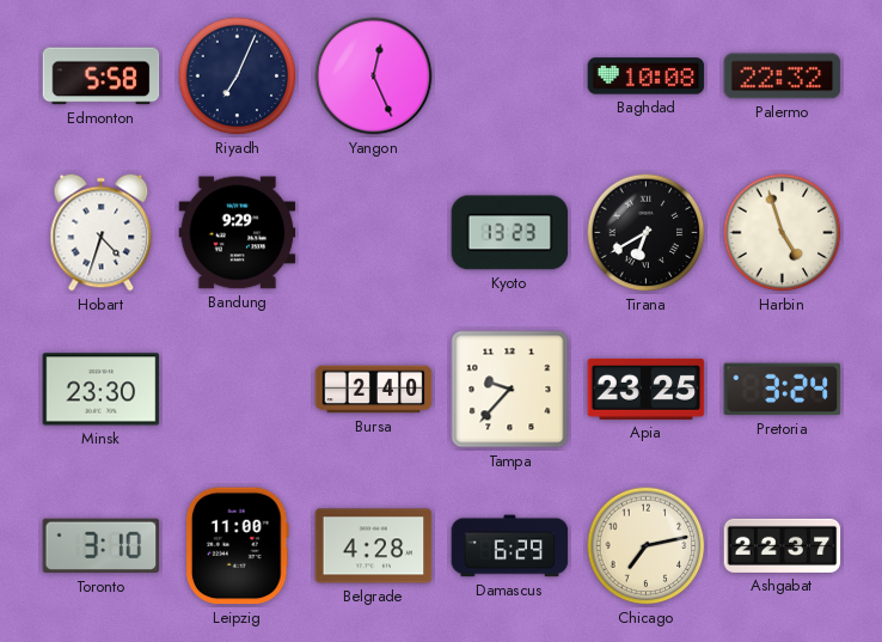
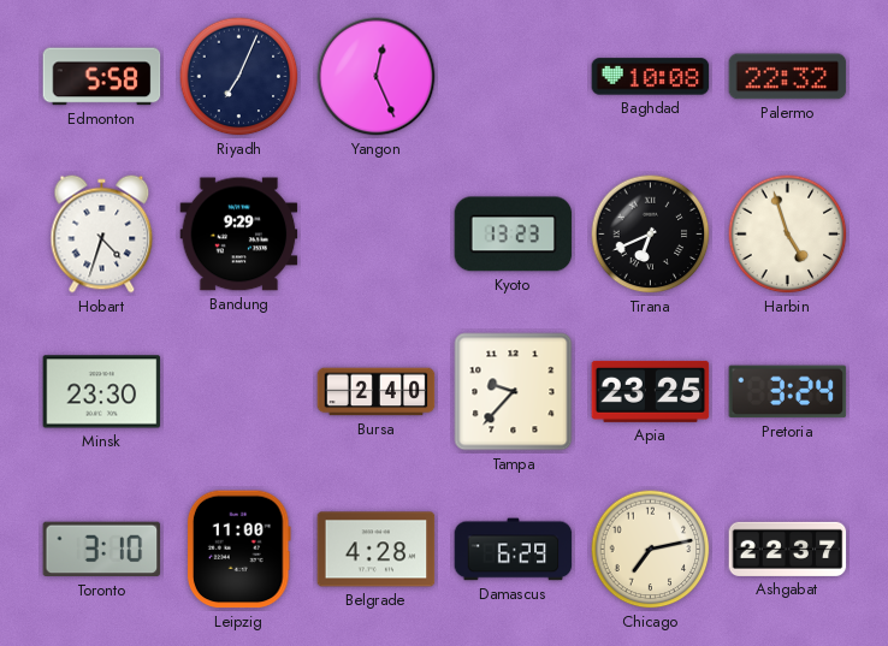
Tirana: 6:40 -> 6:41
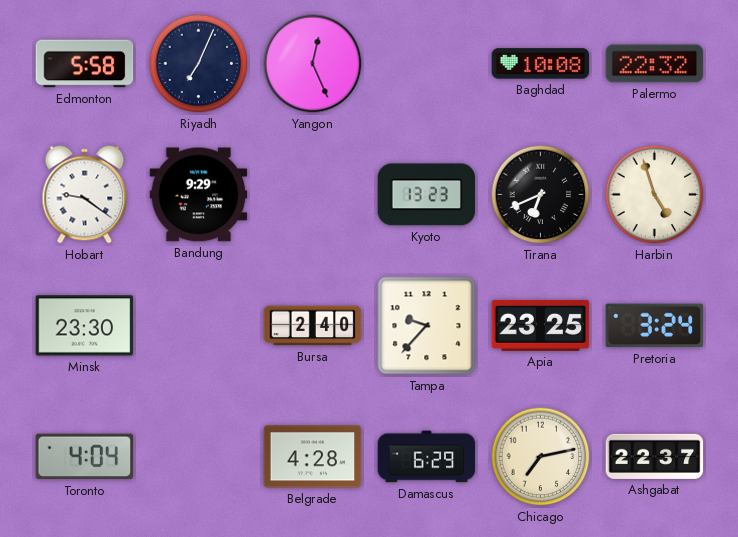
Hobart: 4:33 -> 9:21
Toronto: 3:10 -> 4:04
Leipzig: 11:00 -> none
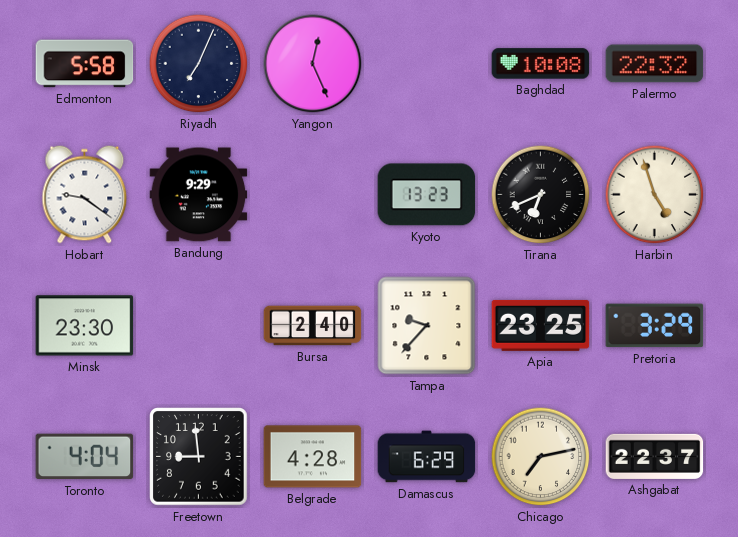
Pretoria: 3:24 -> 3:29
Freetown: none -> 8:59
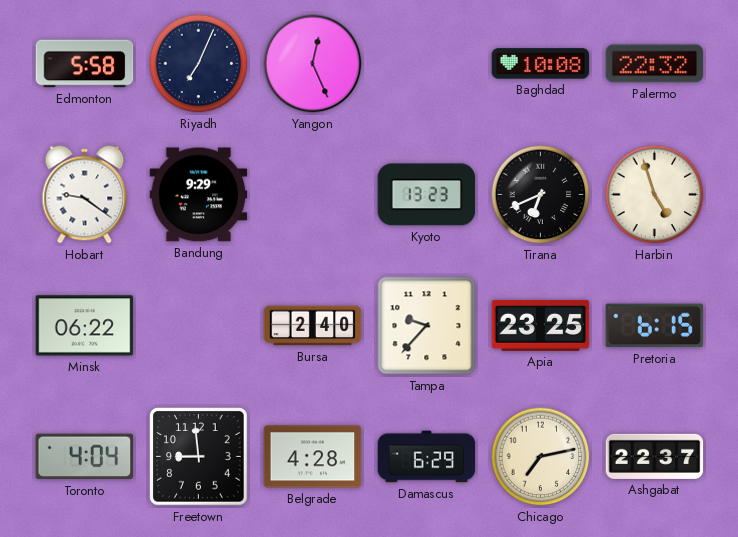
Minsk: 23:30 -> 06:22
Pretoria: 3:29 -> 6:15
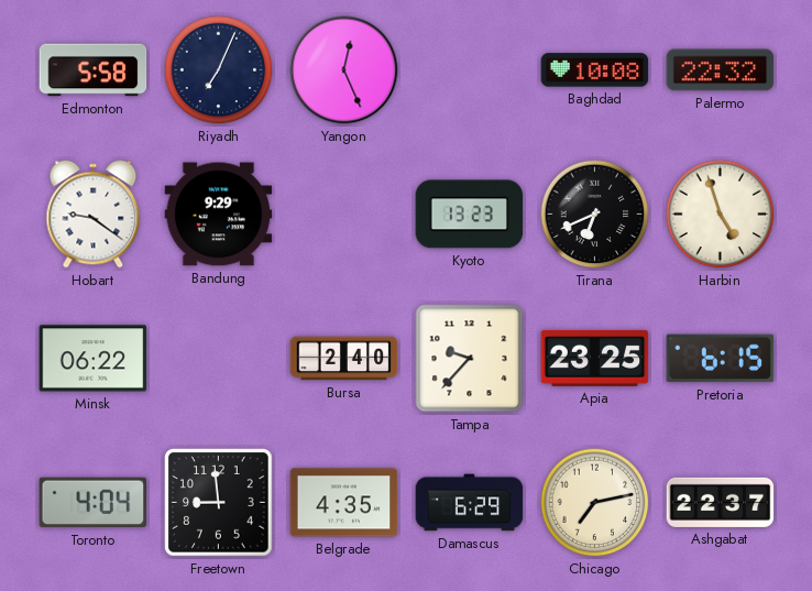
Belgrade: 4:28 -> 4:35
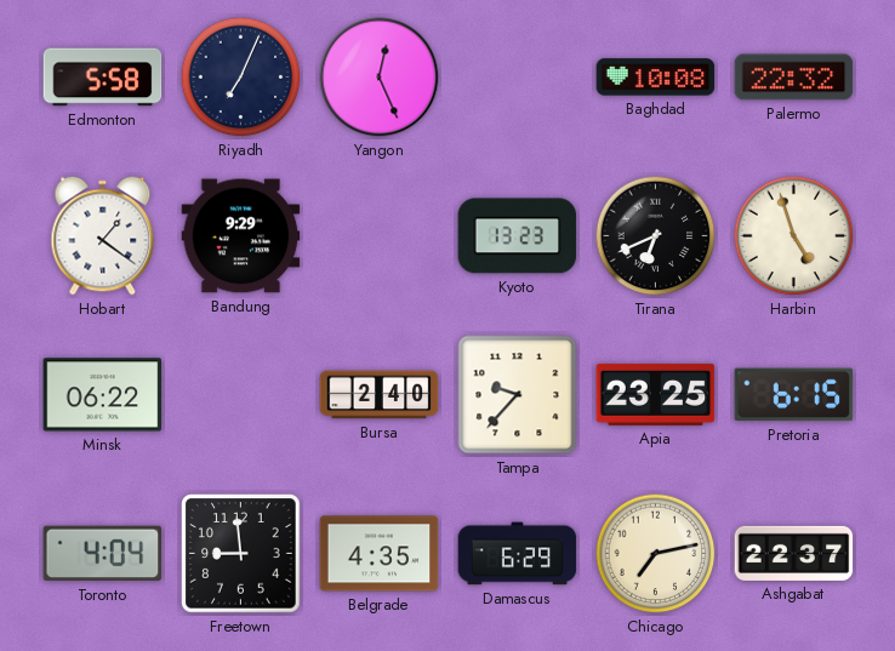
Hobart: 9:21 -> 1:21
